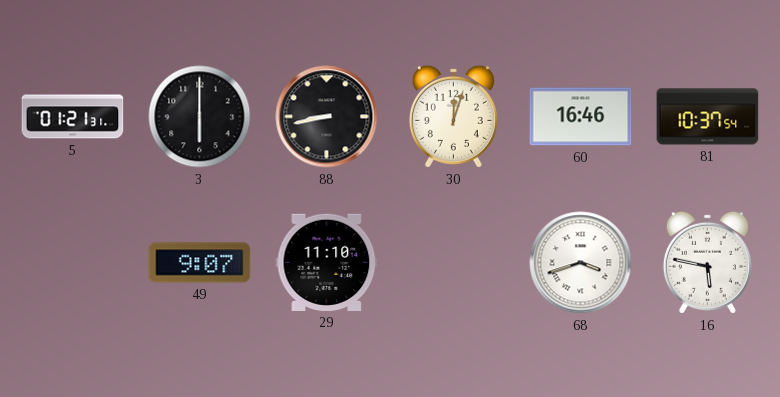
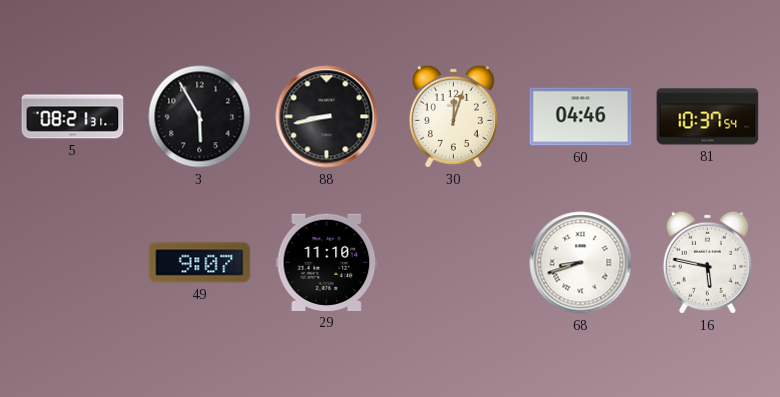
5: 01:21 -> 08:21
3: 6:00 -> 5:55
60: 16:46 -> 04:46
68: 3:42 -> 8:42
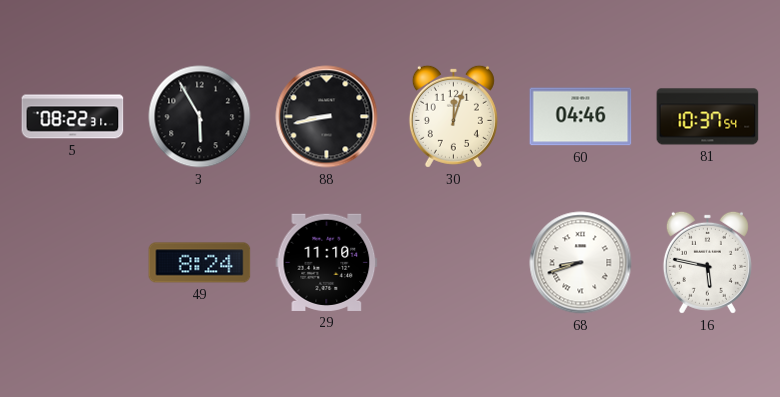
5: 08:21 -> 08:22
49: 9:07 -> 8:24
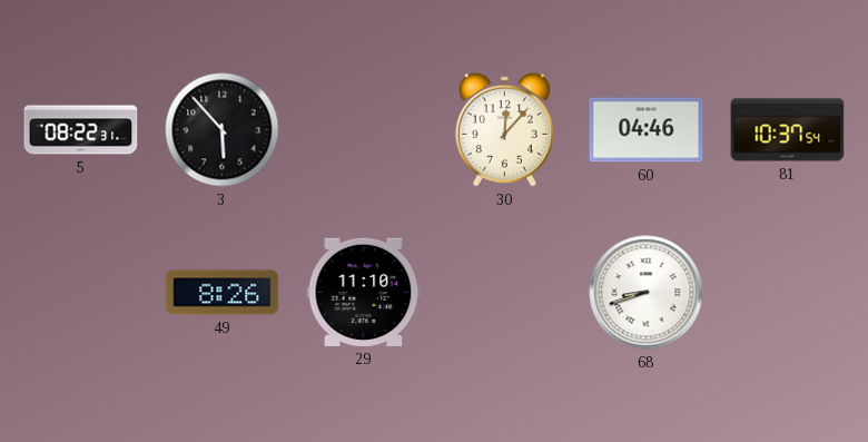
3: 5:55 -> 5:53
88: 8:43 -> none
30: 12:03 -> 12:07
49: 8:24 -> 8:26
16: 5:47 -> none
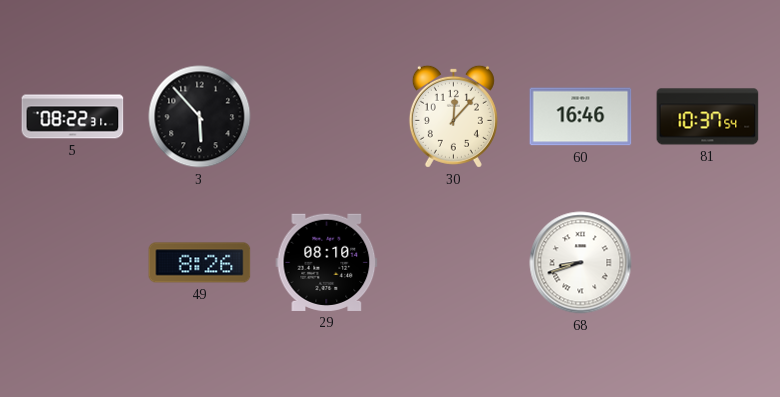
60: 04:46 -> 16:46
29: 11:10 -> 08:10
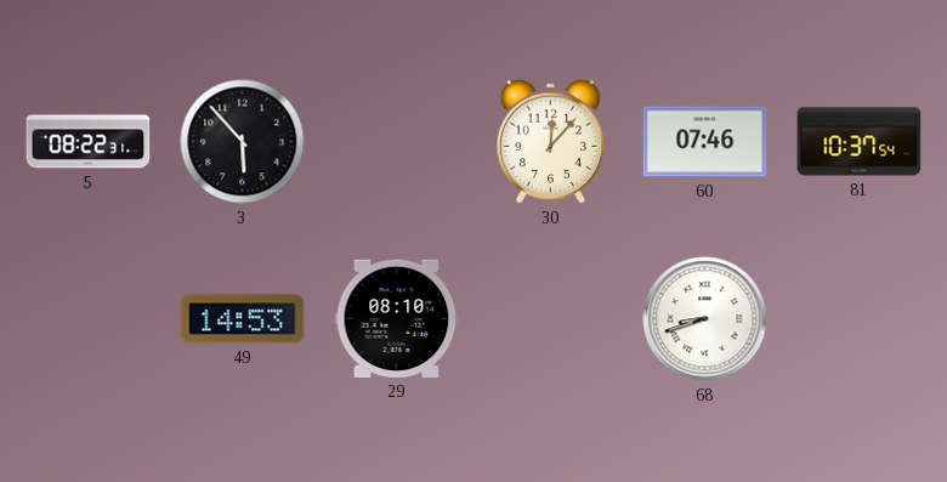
60: 16:46 -> 07:46
49: 8:26 -> 14:53
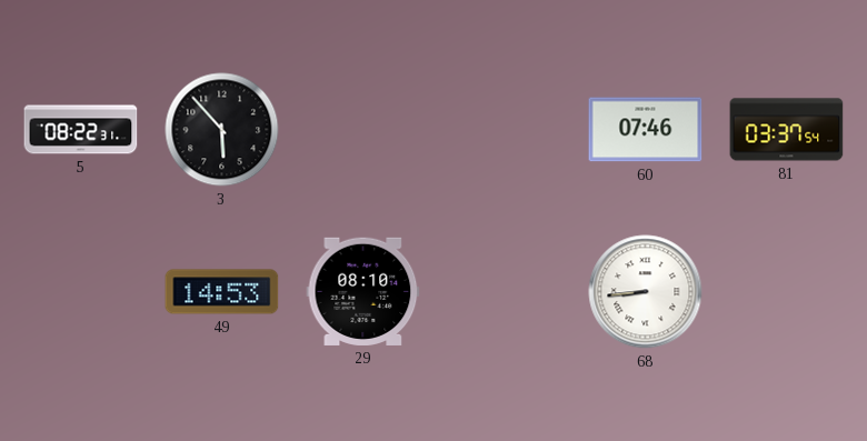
30: 12:07 -> none
81: 10:37 -> 03:37
68: 8:42 -> 8:44
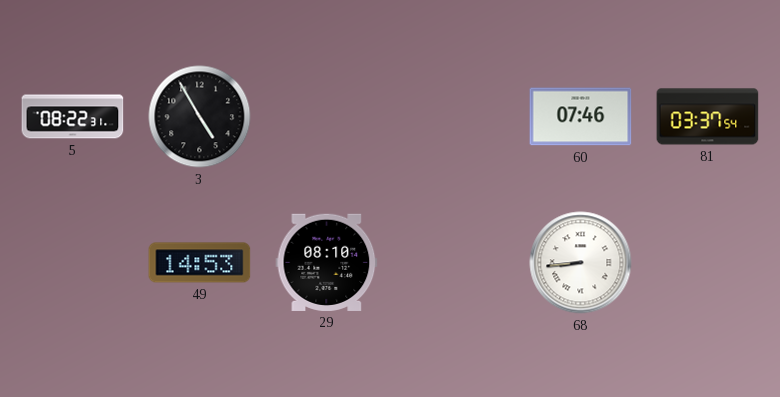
3: 5:53 -> 4:55
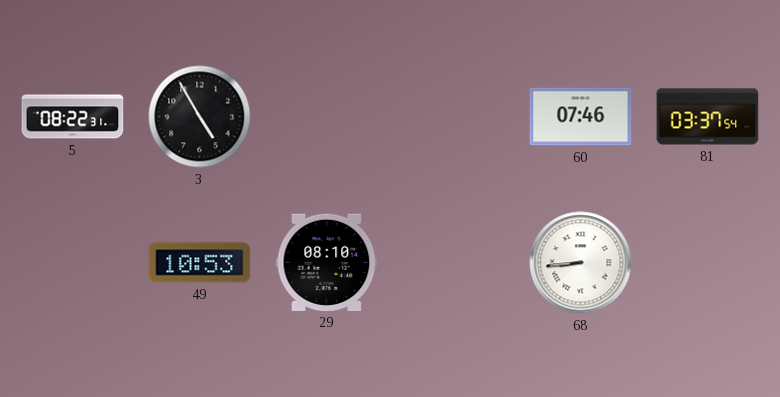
49: 14:53 -> 10:53
